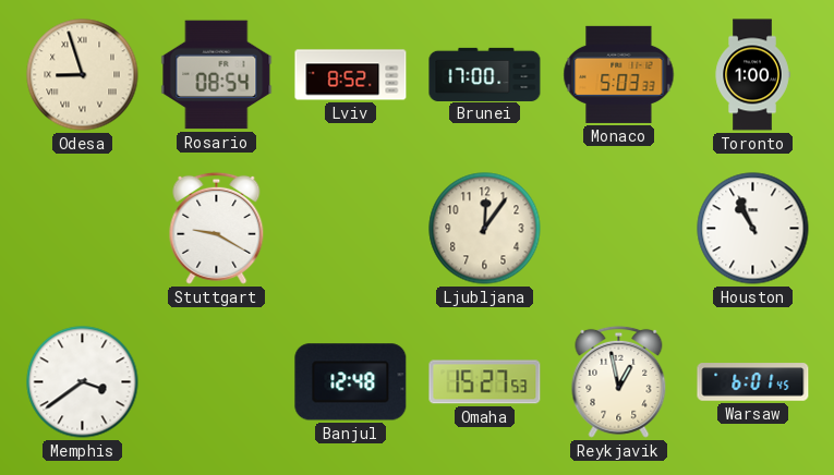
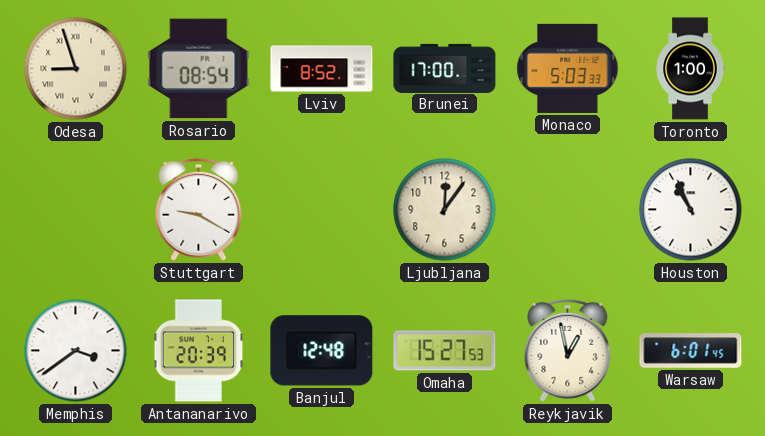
Antananarivo: none -> 20:39
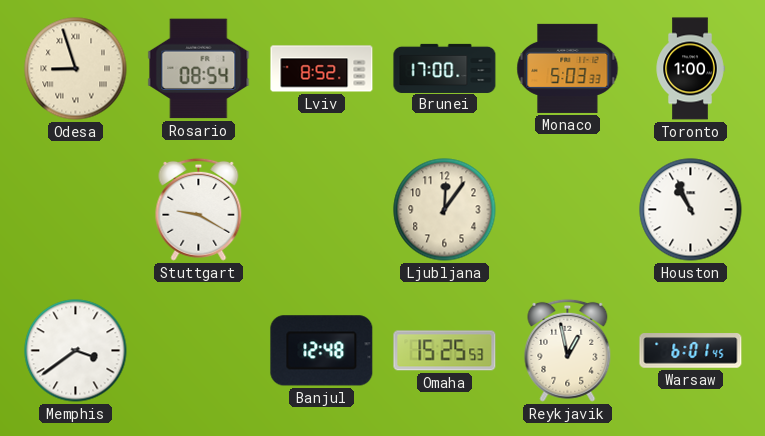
Antananarivo: 20:39 -> none
Omaha: 15:27 -> 15:25
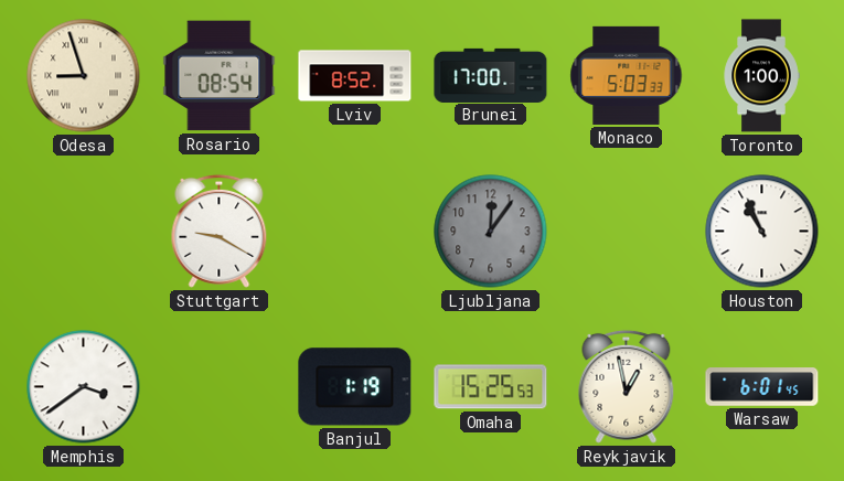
Ljubljana dial: cream -> grey
Banjul: 12:48 -> 1:19
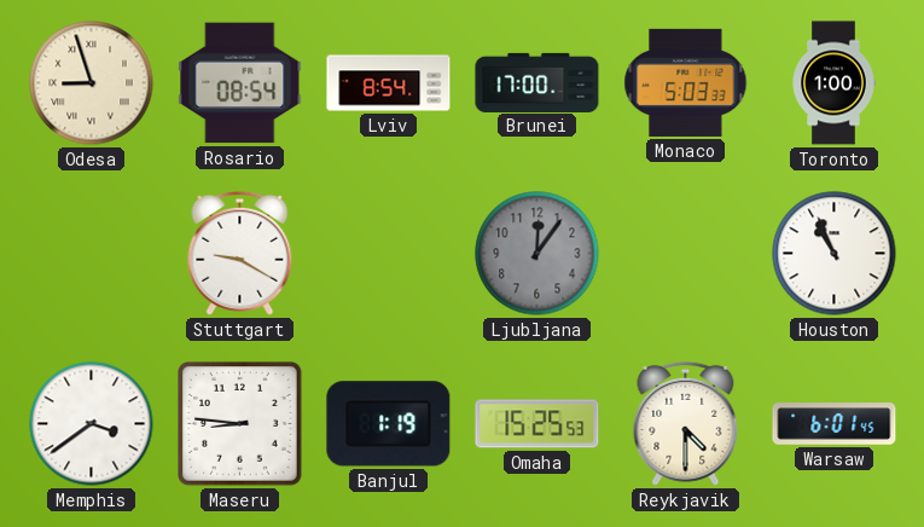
Lviv: 8:52 -> 8:54
Maseru: none -> 8:46
Reykjavik: 12:58 -> 4:30
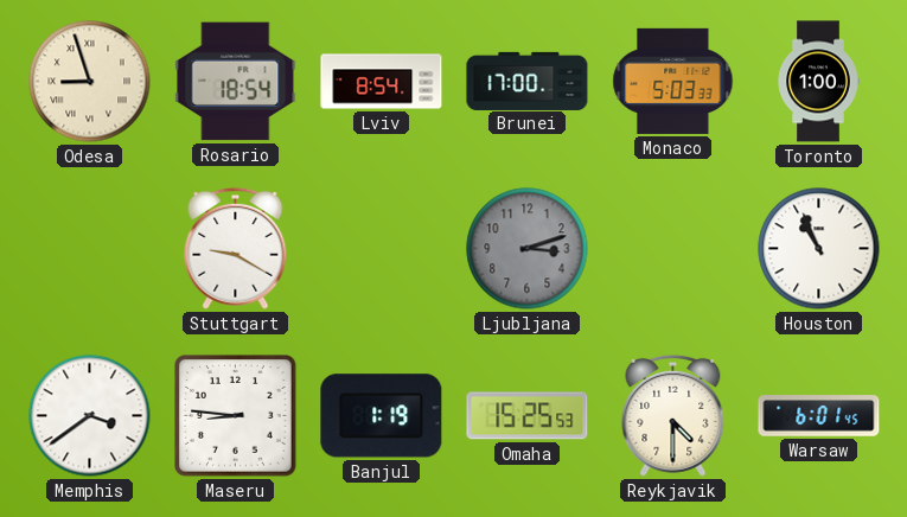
Rosario: 08:54 -> 18:54
Ljubljana: 12:06 -> 3:12
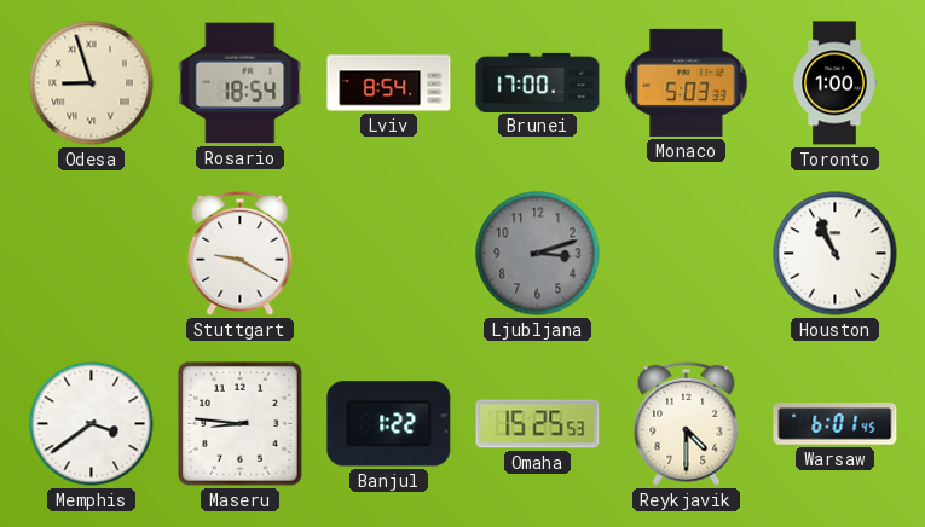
Banjul: 1:19 -> 1:22
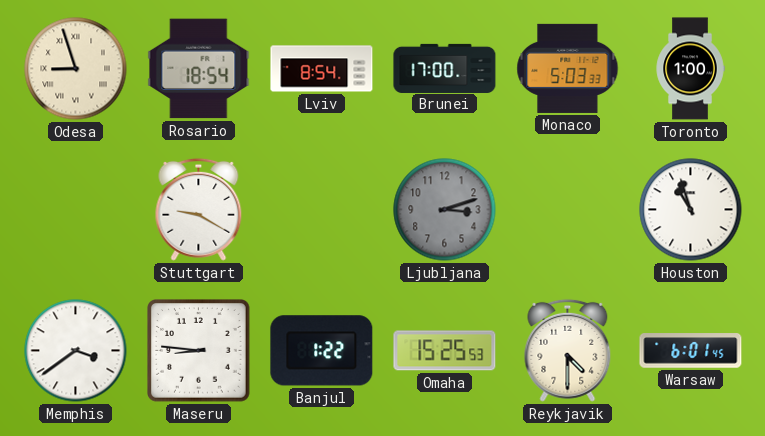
Houston: 10:56 -> 10:57
